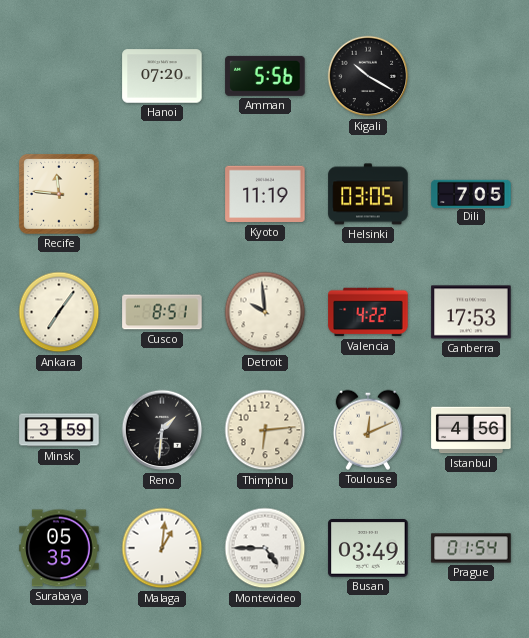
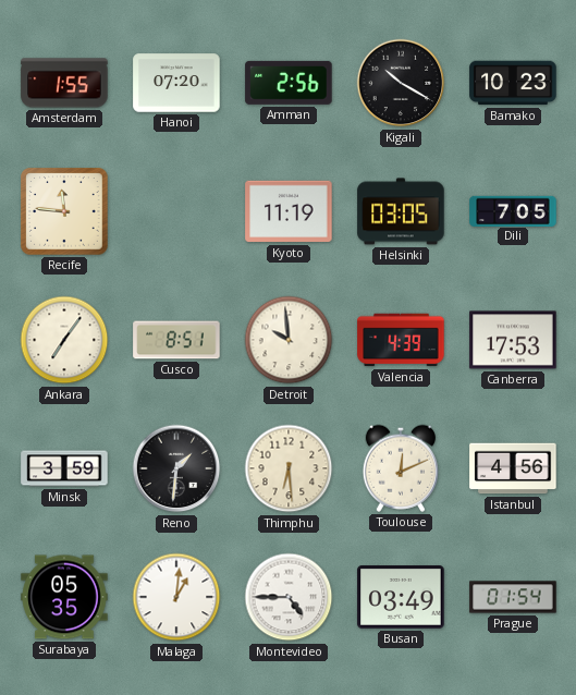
Amsterdam: none -> 1:55
Amman: 5:56 -> 2:56
Bamako: none -> 10:23
Valencia: 4:22 -> 4:39
Thimphu: 6:14 -> 6:29
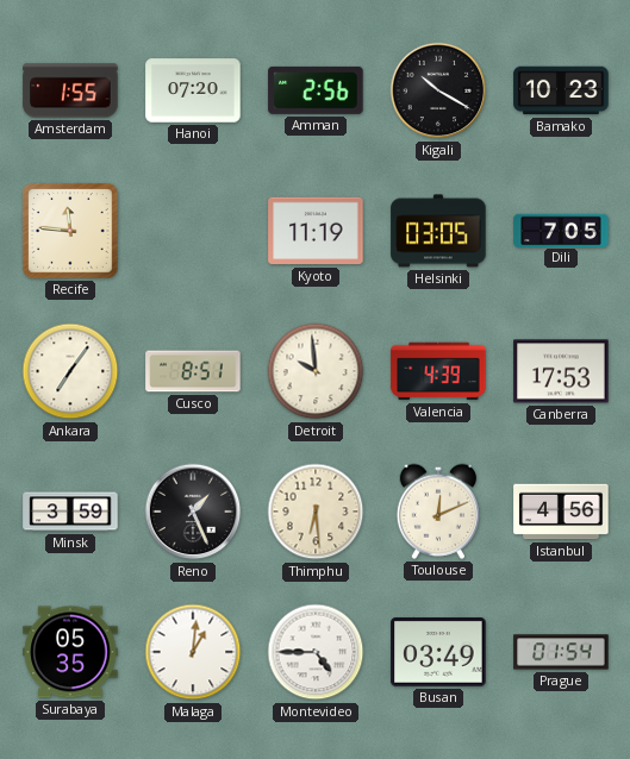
Reno: 1:31 -> 1:26
